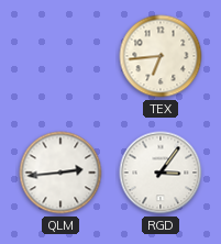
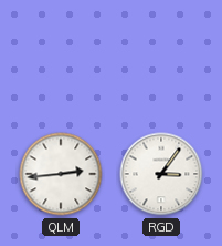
TEX: 6:44 -> none
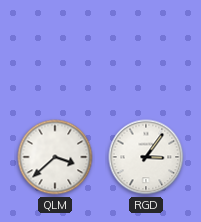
QLM: 2:44 -> 3:38
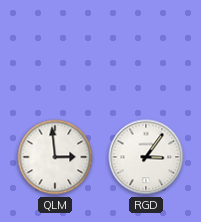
QLM: 3:38 -> 2:59
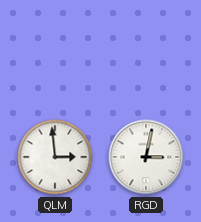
RGD: 3:06 -> 3:02
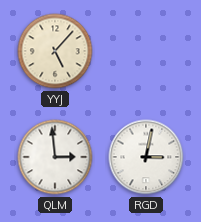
YYJ: none -> 5:07
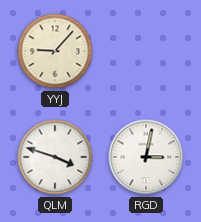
YYJ: 5:07 -> 9:07
QLM: 2:59 -> 3:48
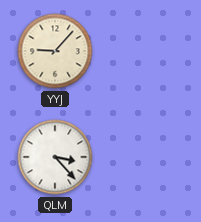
QLM: 3:48 -> 3:23
RGD: 3:02 -> none
